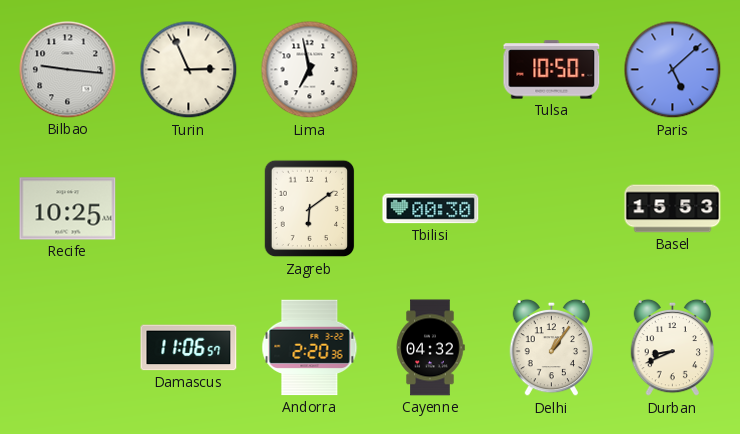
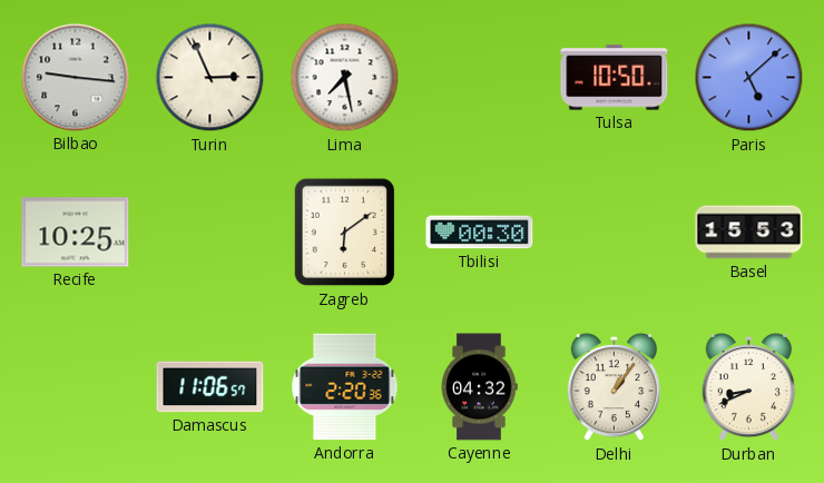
Lima: 6:58 -> 7:28
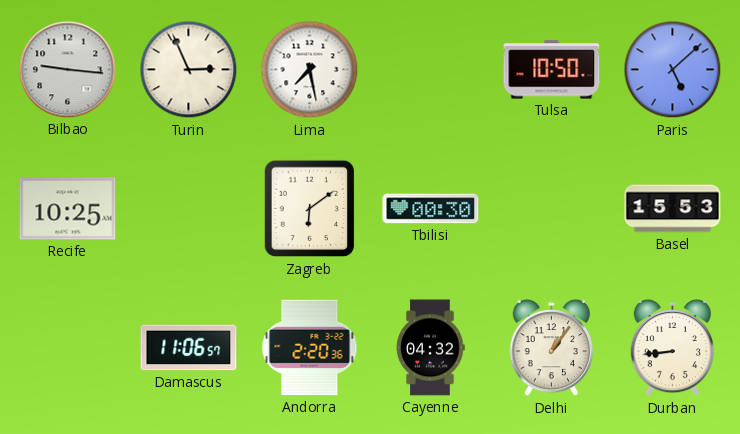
Durban: 8:41 -> 8:44
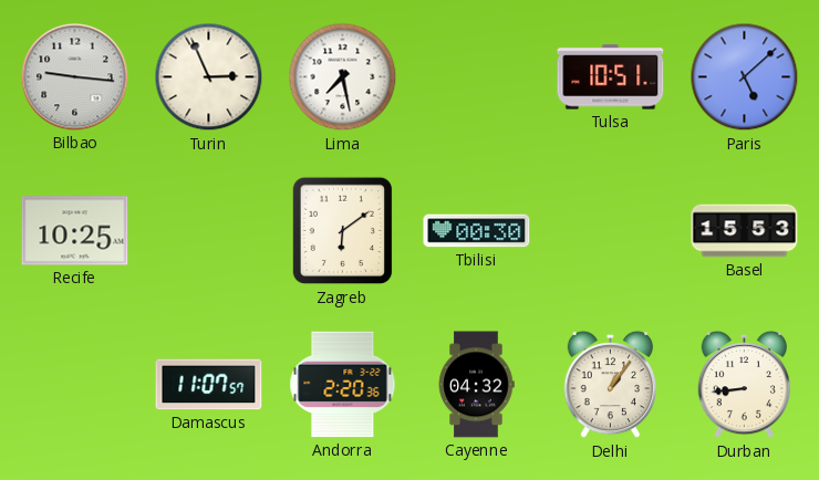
Tulsa: 10:50 -> 10:51
Damascus: 11:06 -> 11:07
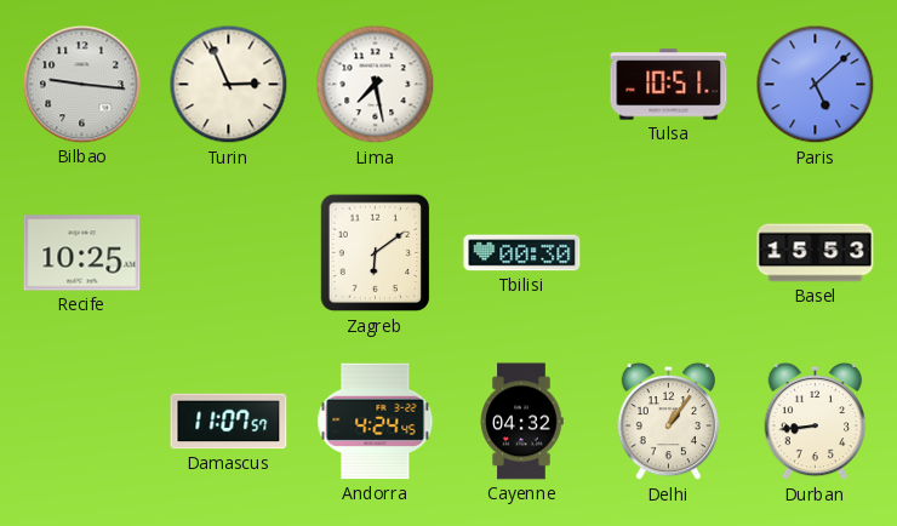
Andorra: 2:20 -> 4:24
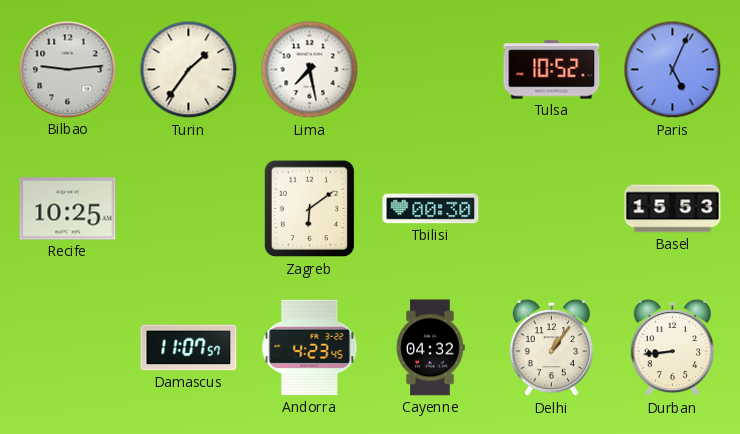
Bilbao: 9:16 -> 9:14
Turin: 2:56 -> 1:36
Tulsa: 10:51 -> 10:52
Paris: 5:08 -> 5:04
Andorra: 4:24 -> 4:23
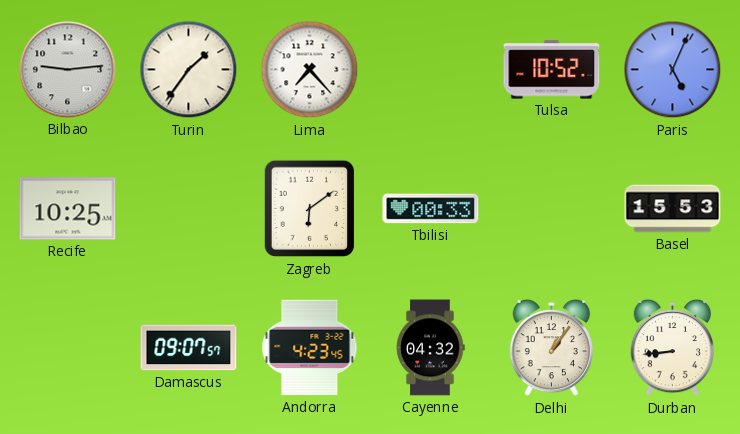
Lima: 7:28 -> 7:23
Tbilisi: 00:30 -> 00:33
Damascus: 11:07 -> 09:07
